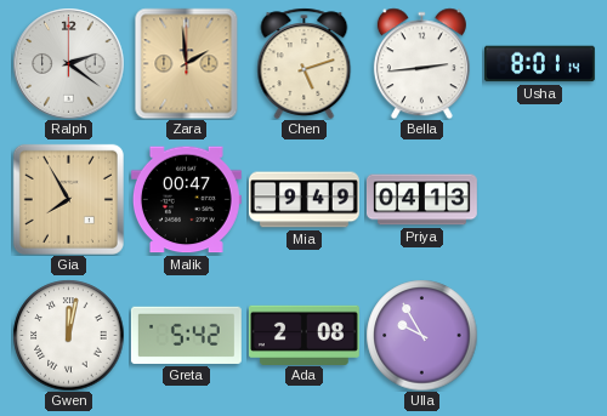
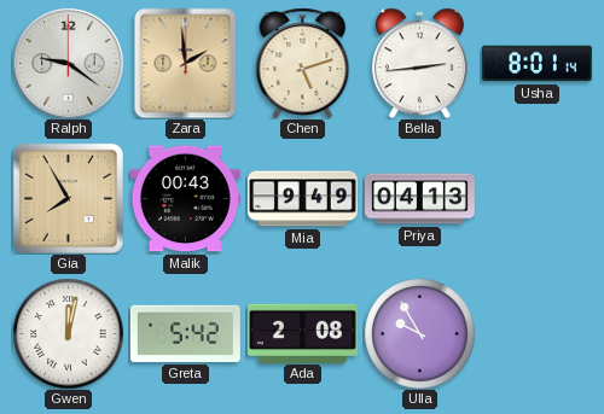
Ralph: 2:21 -> 9:21
Malik: 00:47 -> 00:43
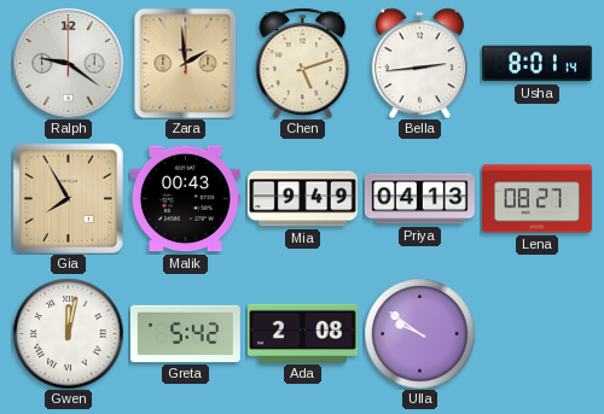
Lena: none -> 08:27
Ulla: 9:55 -> 9:51
